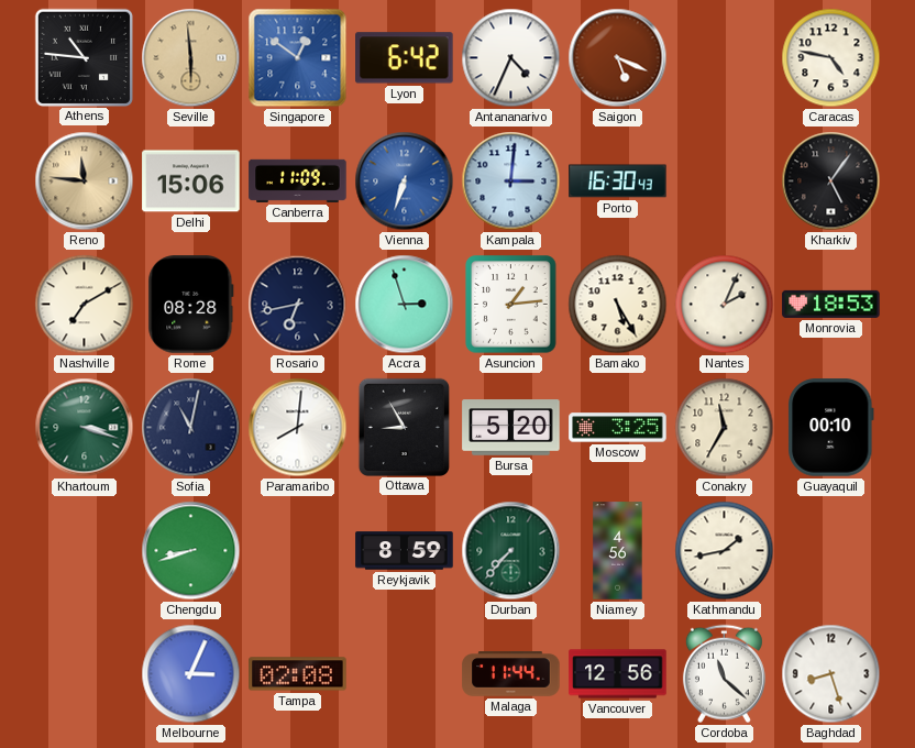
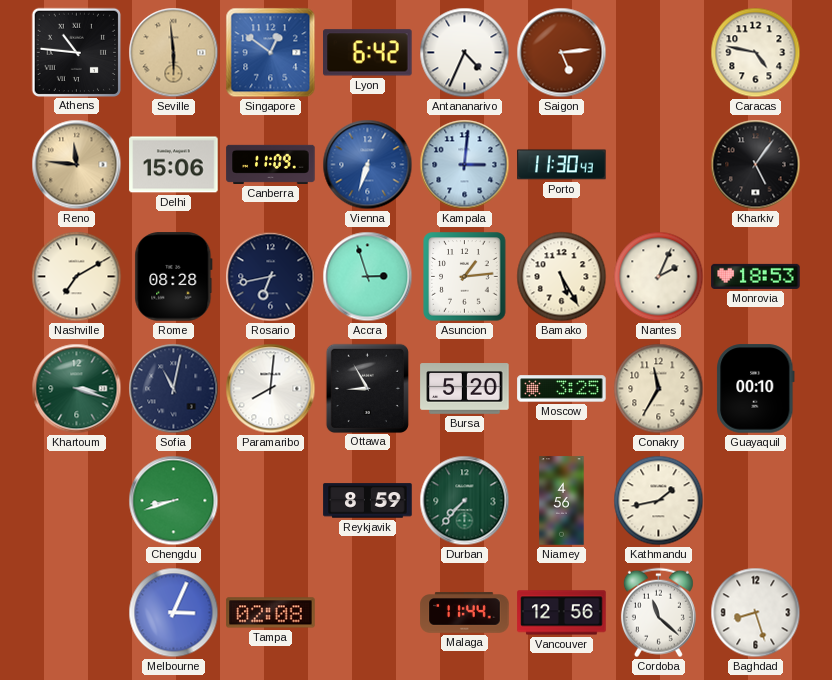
Saigon: 5:19 -> 5:14
Porto: 16:30 -> 11:30
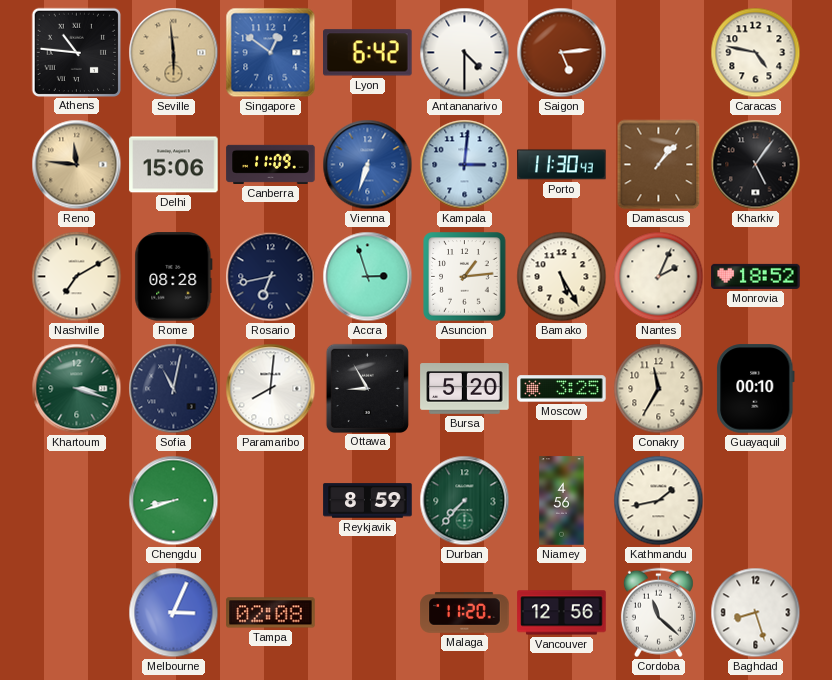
Antananarivo: 4:34 -> 4:30
Damascus: none -> 1:07
Monrovia: 18:53 -> 18:52
Malaga: 11:44 -> 11:20
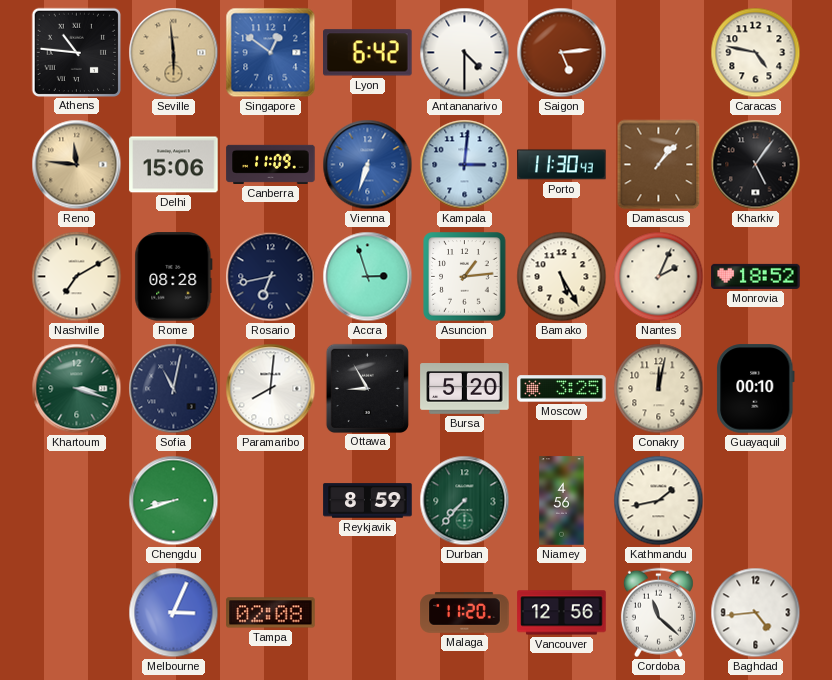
Conakry: 11:35 -> 12:02
Baghdad: 8:27 -> 4:44
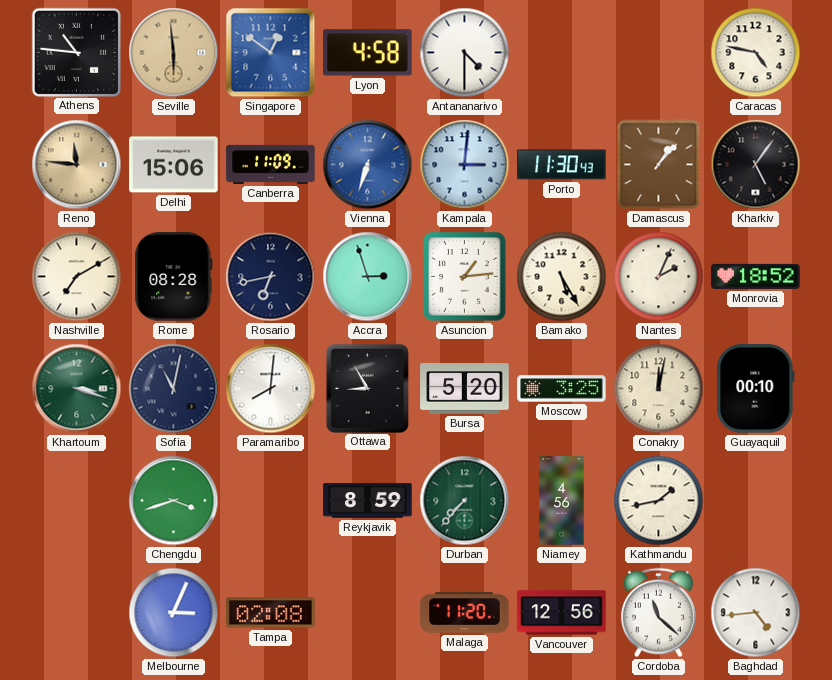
Lyon: 6:42 -> 4:58
Saigon: 5:14 -> none
Chengdu: 8:42 -> 3:42
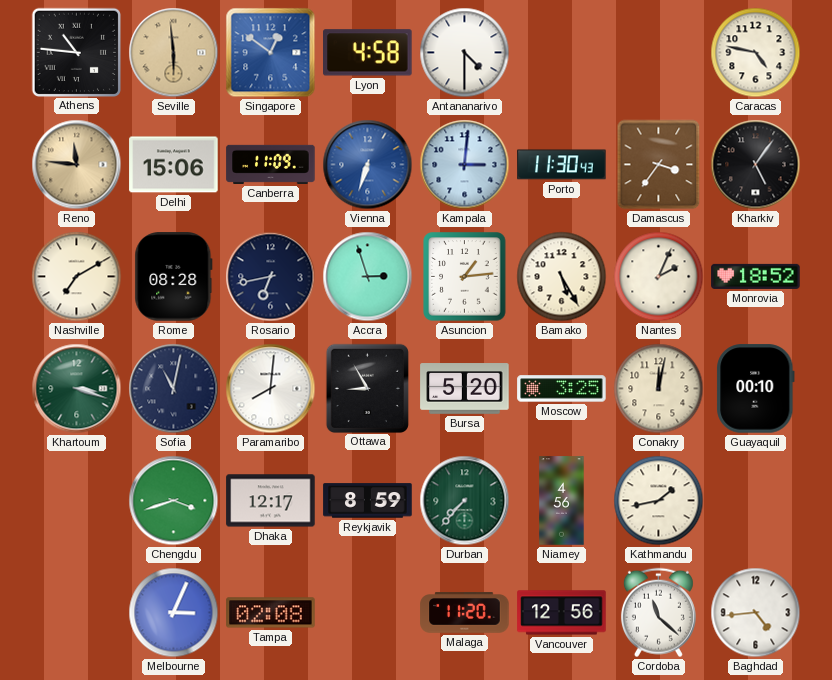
Damascus: 1:07 -> 3:36
Dhaka: none -> 12:17
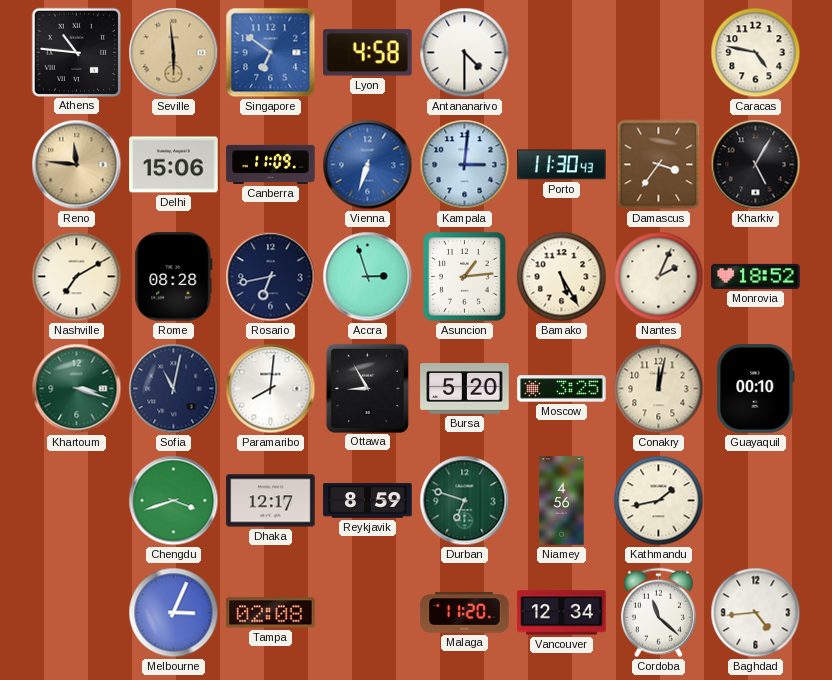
Singapore: 12:51 -> 6:51
Kharkiv: 5:06 -> 5:05
Durban: 7:37 -> 6:48
Vancouver: 12:56 -> 12:34
